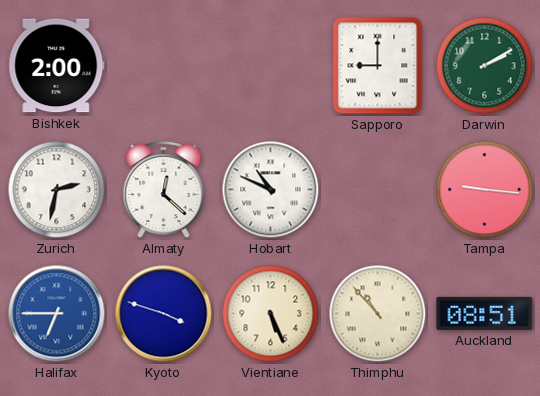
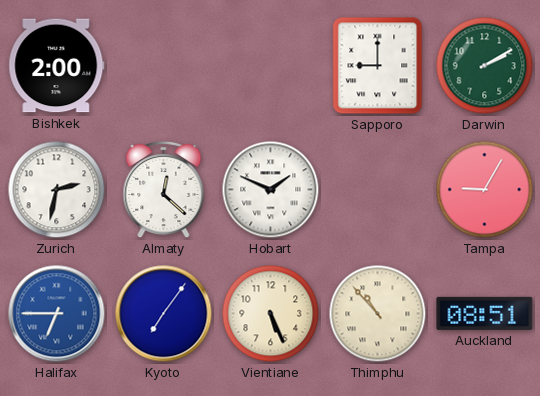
Hobart: 10:49 -> 1:49
Tampa: 9:16 -> 9:05
Kyoto: 3:48 -> 7:06
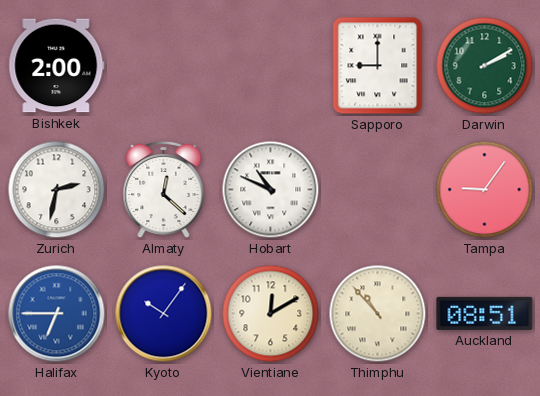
Hobart: 1:49 -> 10:49
Tampa: 9:05 -> 9:06
Kyoto: 7:06 -> 10:06
Vientiane: 5:26 -> 12:10
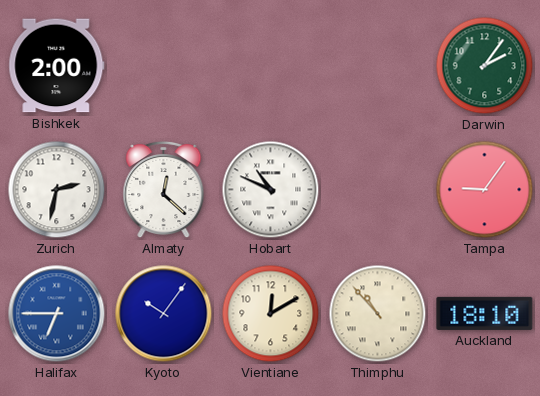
Sapporo: 9:00 -> none
Darwin: 2:10 -> 2:06
Auckland: 08:51 -> 18:10
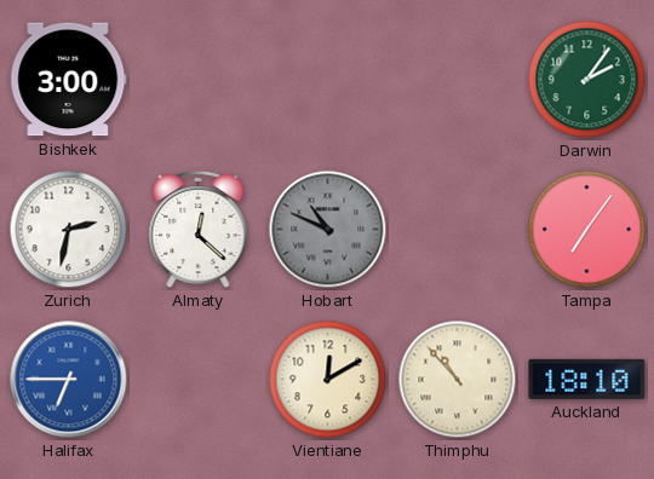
Bishkek: 2:00 -> 3:00
Hobart dial: white -> grey
Tampa: 9:06 -> 7:06
Kyoto: 10:06 -> none
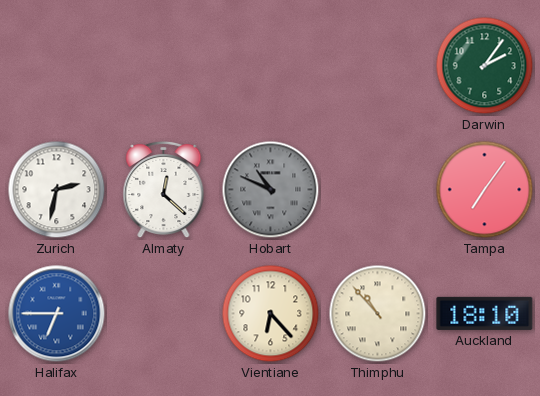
Bishkek: 3:00 -> none
Vientiane: 12:10 -> 6:23
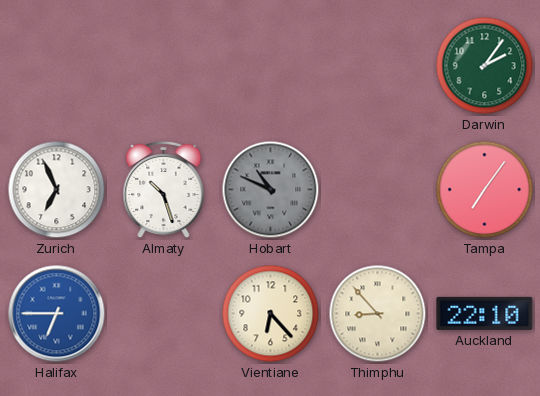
Zurich: 2:32 -> 6:56
Almaty: 12:22 -> 10:27
Thimphu: 10:53 -> 8:53
Auckland: 18:10 -> 22:10
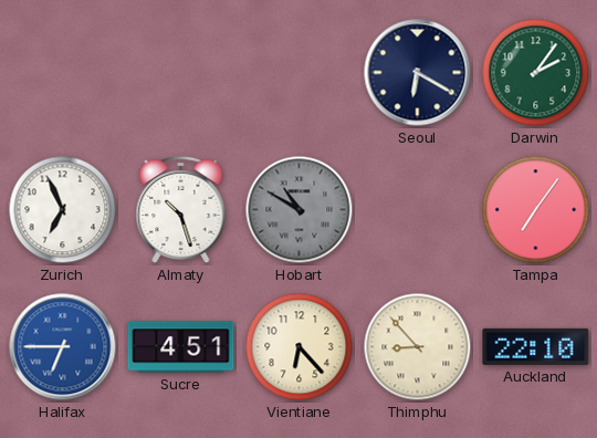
Seoul: none -> 6:20
Hobart: 10:49 -> 10:50
Sucre: none -> 4:51
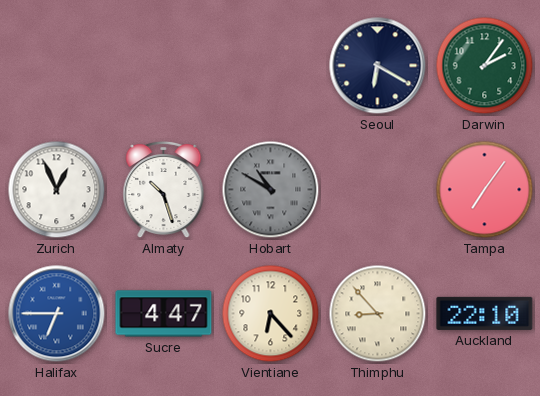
Zurich: 6:56 -> 12:56
Sucre: 4:51 -> 4:47
